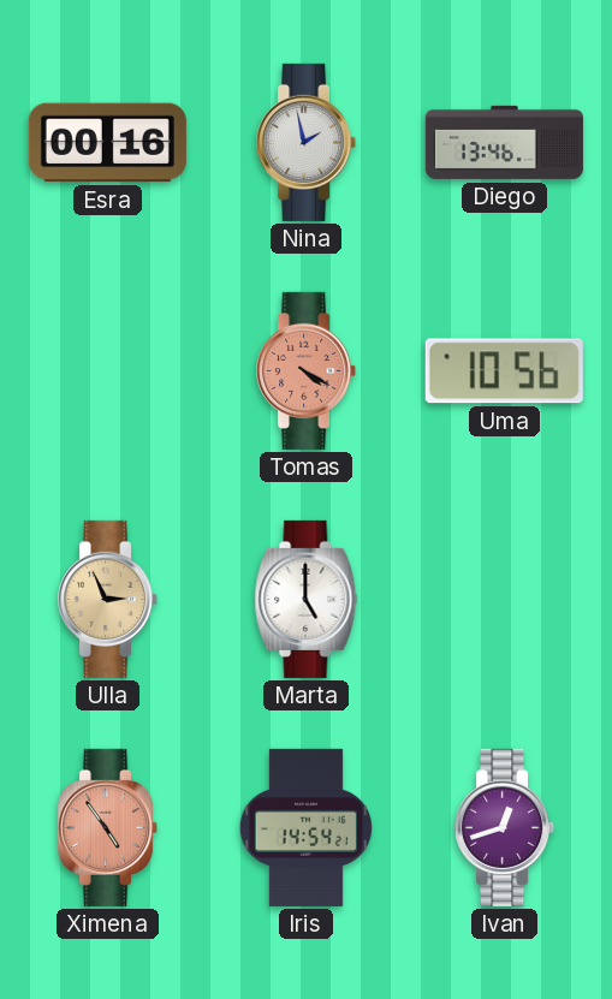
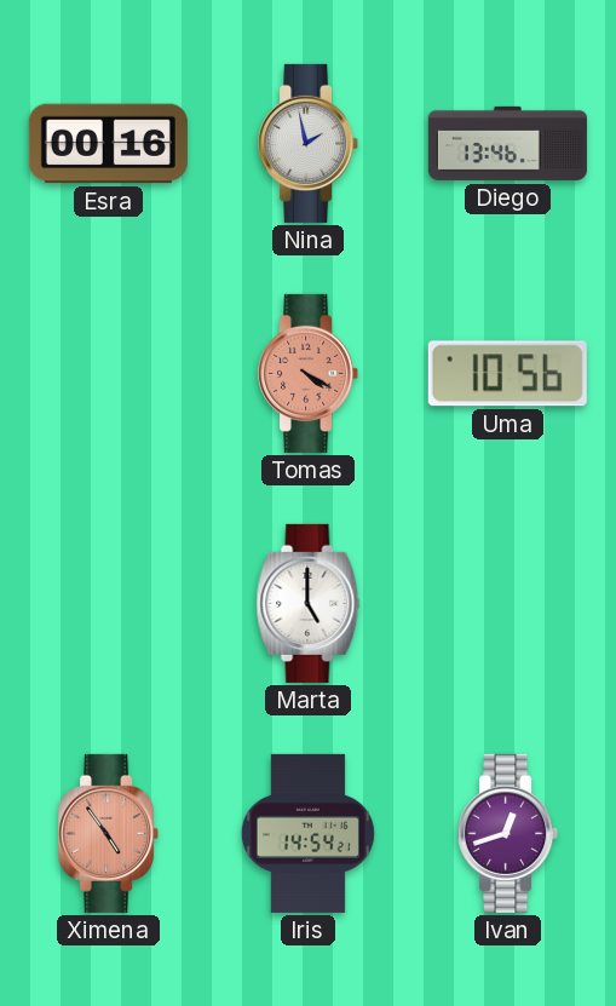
Ulla: 2:56 -> none
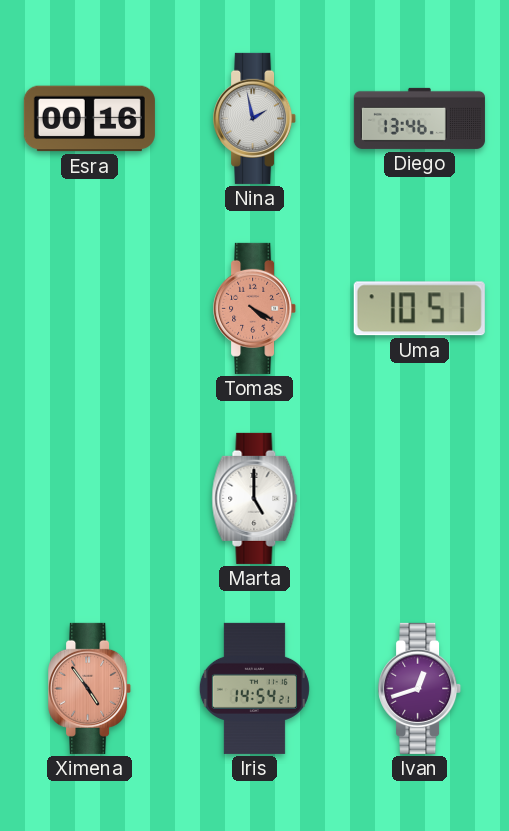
Uma: 10:56 -> 10:51
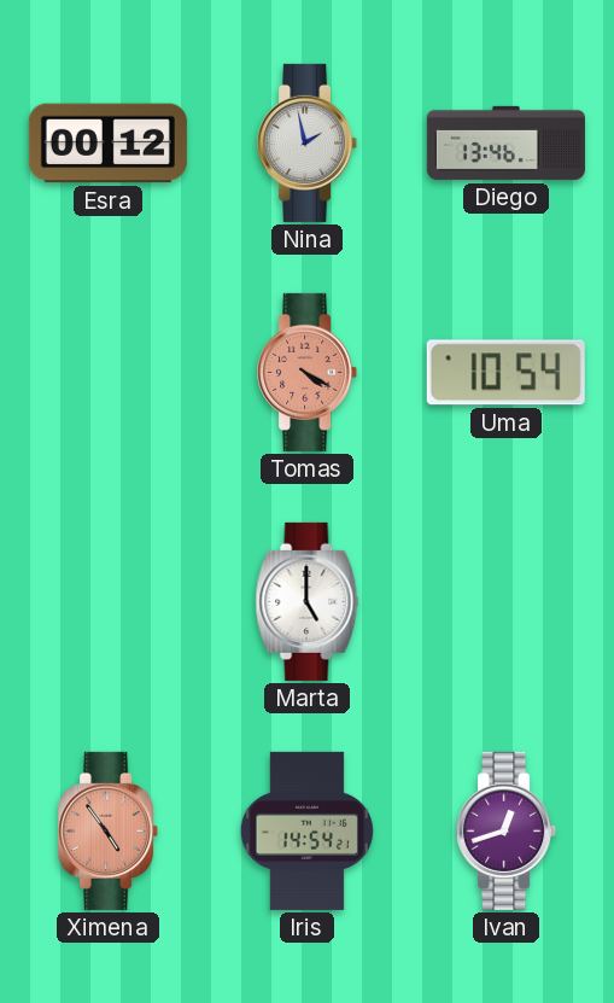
Esra: 00:16 -> 00:12
Uma: 10:51 -> 10:54
